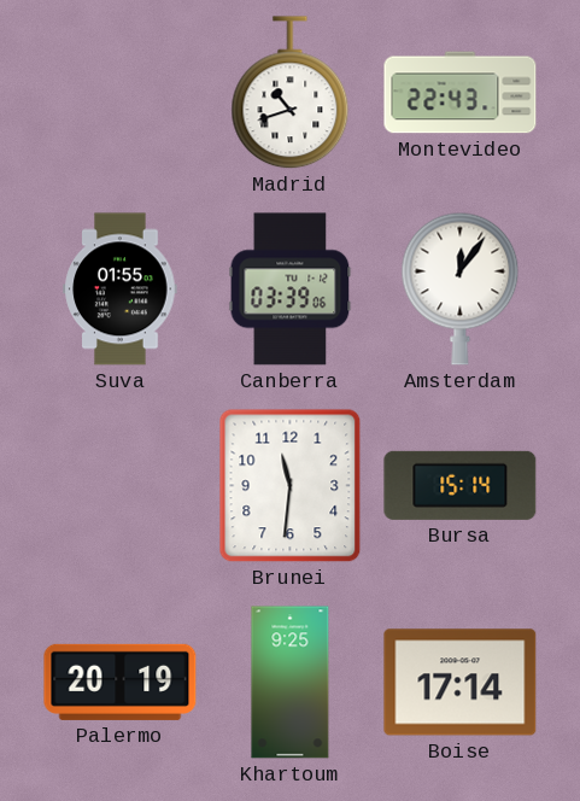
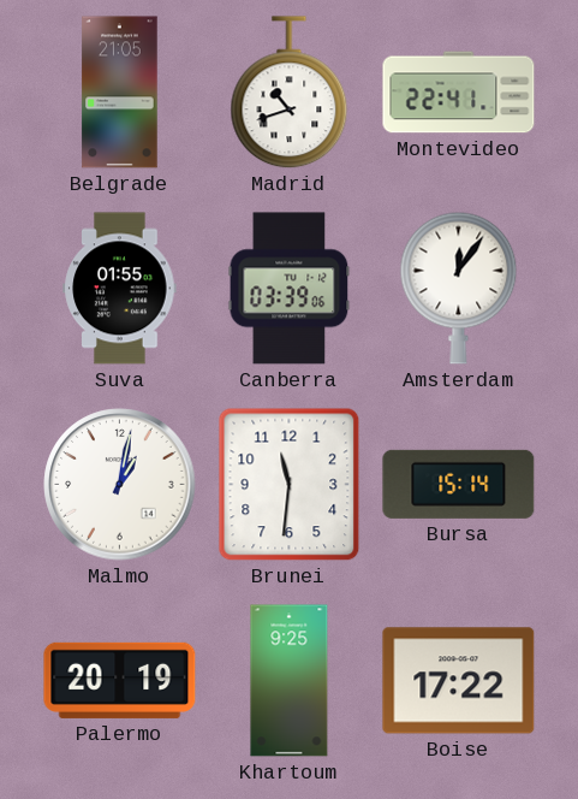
Belgrade: none -> 21:05
Montevideo: 22:43 -> 22:41
Malmo: none -> 1:02
Boise: 17:14 -> 17:22
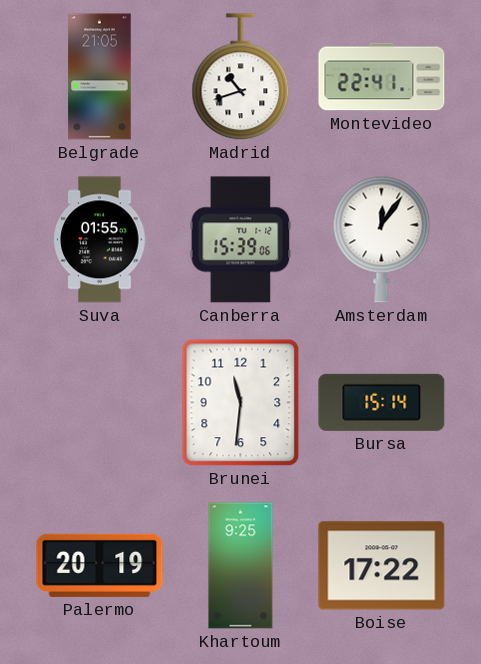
Canberra: 03:39 -> 15:39
Malmo: 1:02 -> none
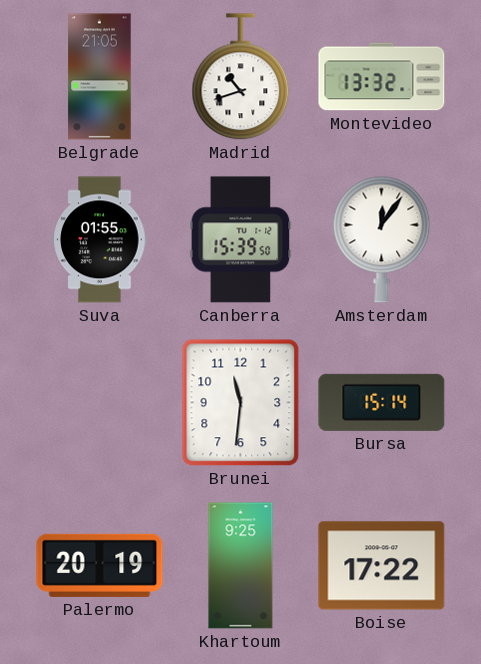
Montevideo: 22:41 -> 13:32
Canberra: 15:39:06 -> 15:39:50
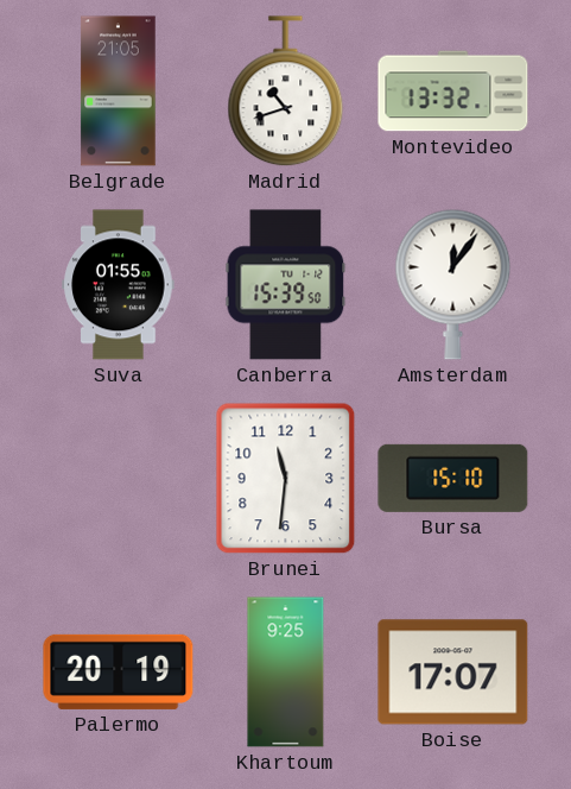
Bursa: 15:14 -> 15:10
Boise: 17:22 -> 17:07
